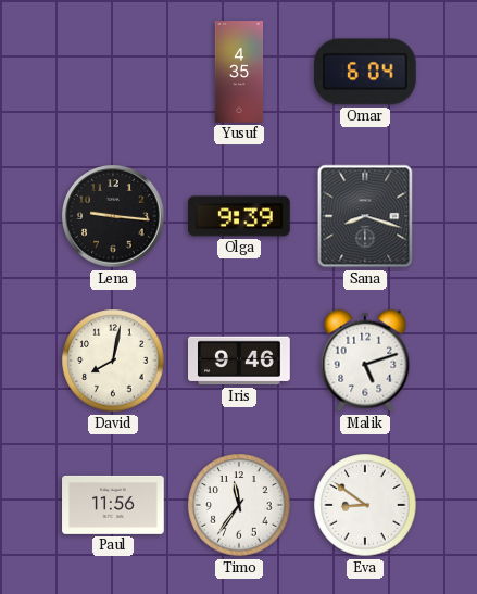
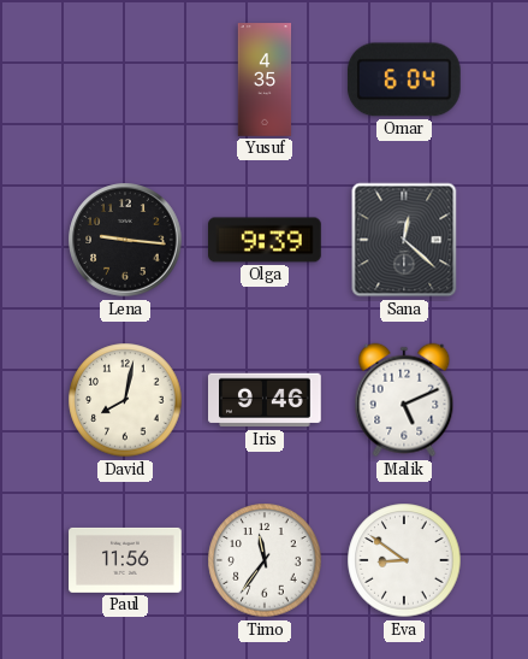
Sana: 8:18 -> 12:22
Malik: 5:12 -> 5:11
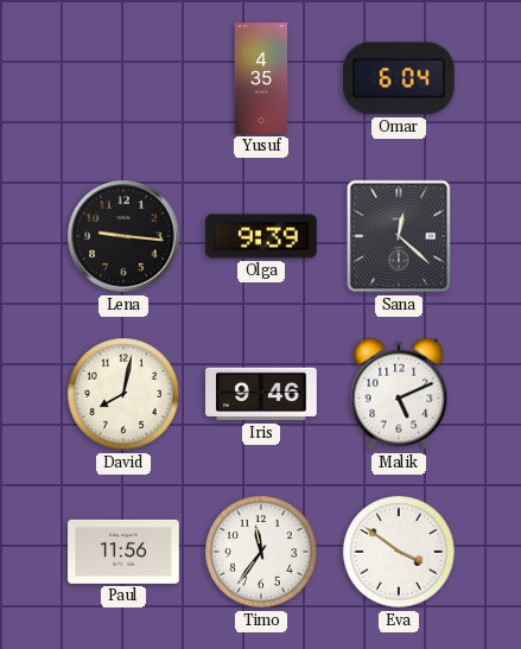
Eva: 8:51 -> 3:51
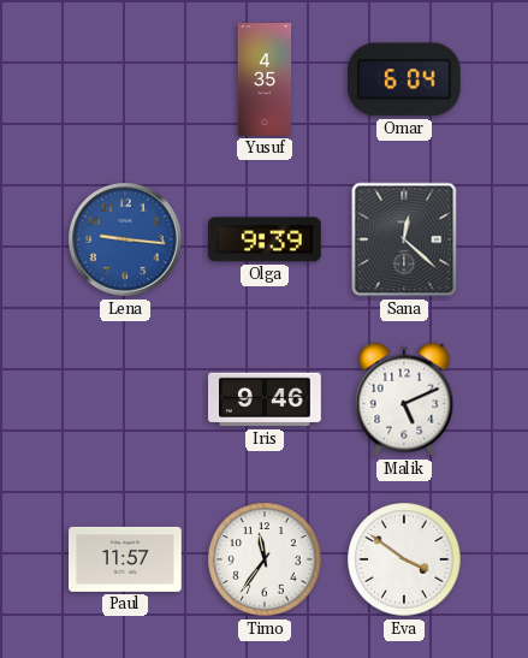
Lena dial: black -> blue
David: 8:02 -> none
Paul: 11:56 -> 11:57
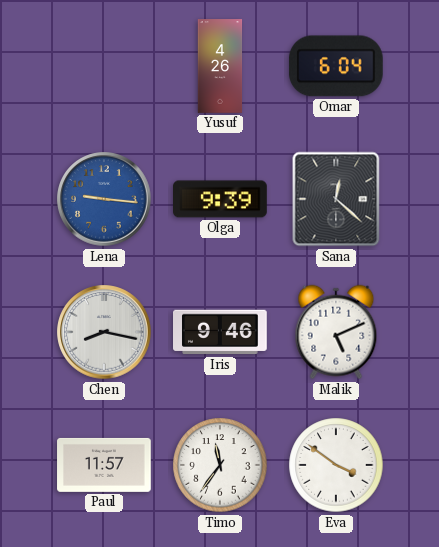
Yusuf: 4:35 -> 4:26
Chen: none -> 8:17
